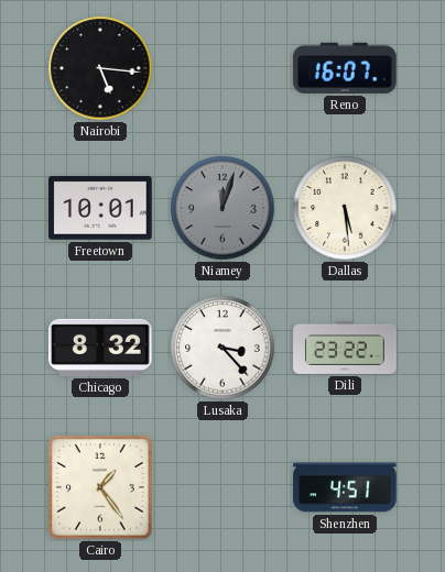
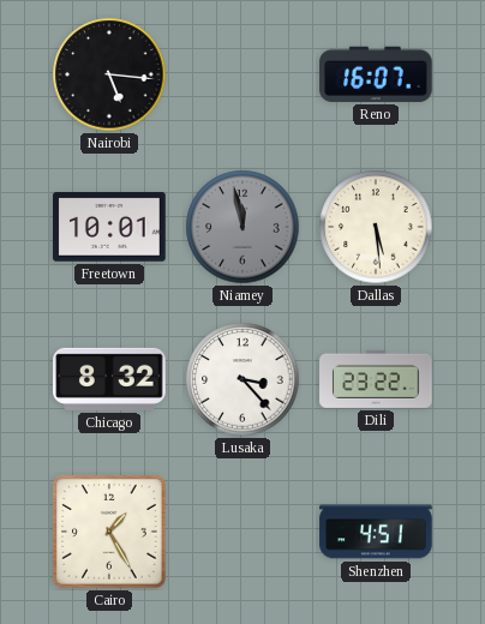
Niamey: 12:03 -> 11:58
Cairo: 1:24 -> 1:25
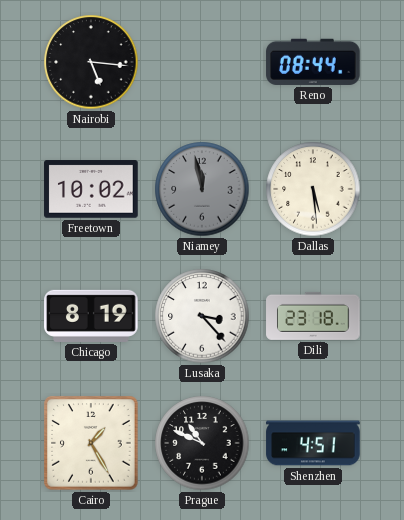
Reno: 16:07 -> 08:44
Freetown: 10:01 -> 10:02
Chicago: 8:32 -> 8:19
Dili: 23:22 -> 23:18
Prague: none -> 10:49
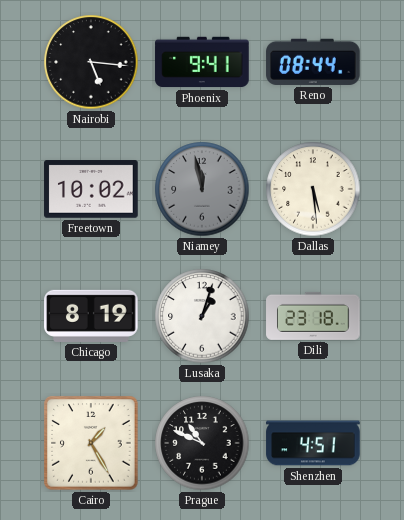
Phoenix: none -> 9:41
Lusaka: 3:23 -> 1:03
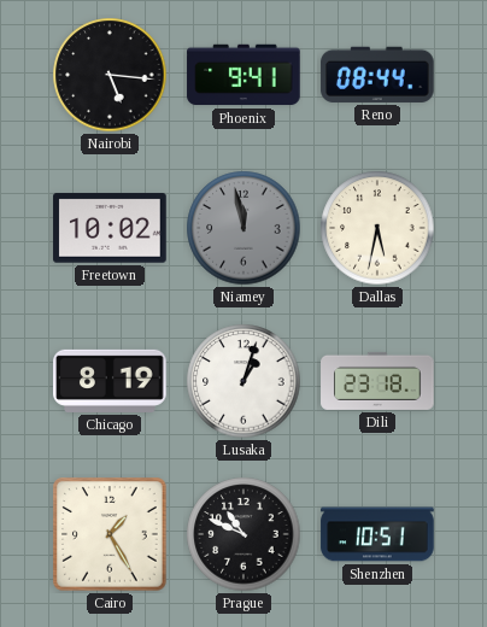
Dallas: 5:29 -> 5:32
Shenzhen: 4:51 -> 10:51
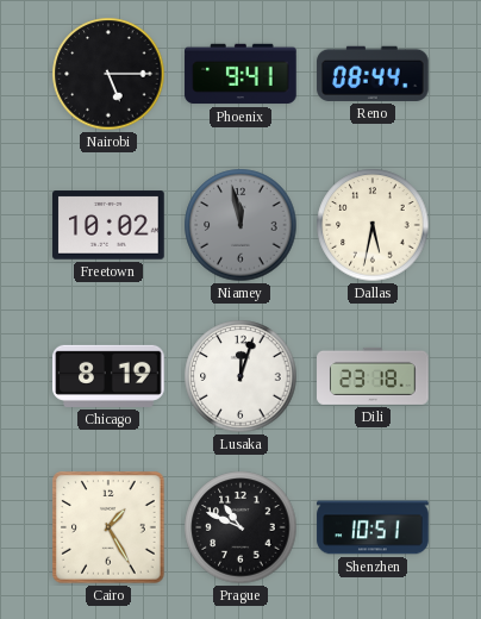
Nairobi: 5:16 -> 5:15
Lusaka: 1:03 -> 12:03
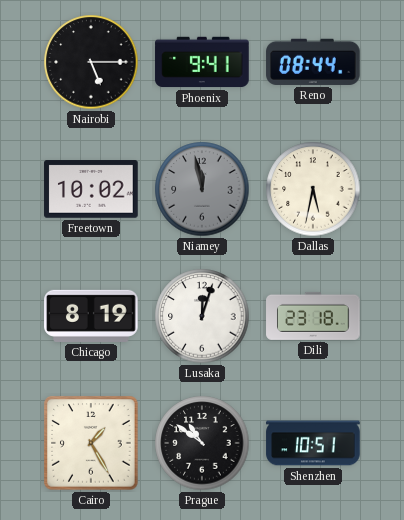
Prague: 10:49 -> 10:51
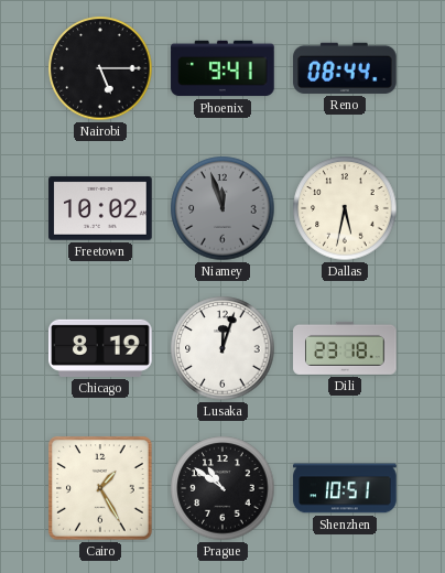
Niamey: 11:58 -> 11:57
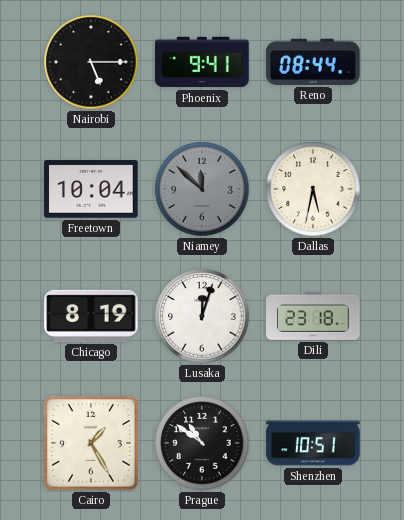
Freetown: 10:02 -> 10:04
Niamey: 11:57 -> 11:52
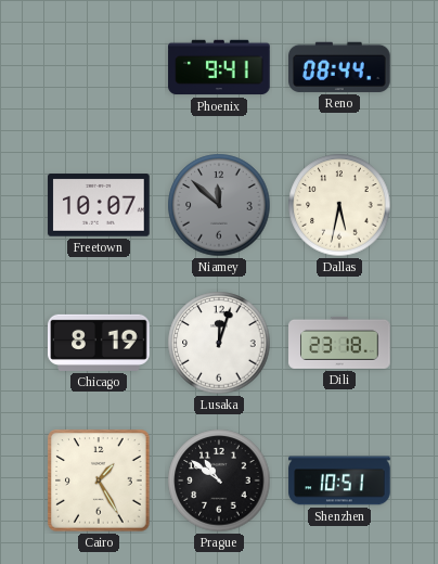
Nairobi: 5:15 -> none
Freetown: 10:04 -> 10:07
